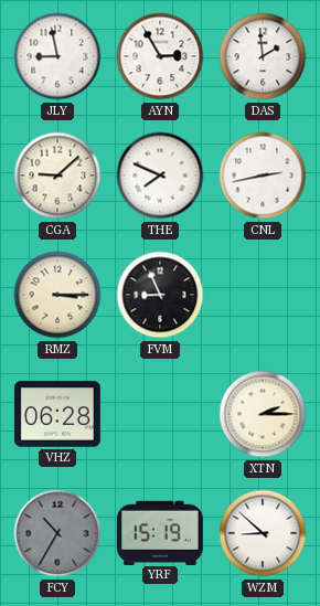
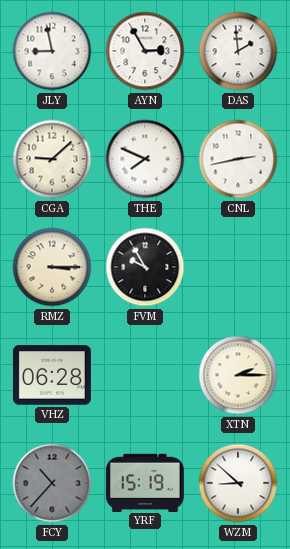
FVM: 8:56 -> 9:55
FCY: 10:35 -> 10:37
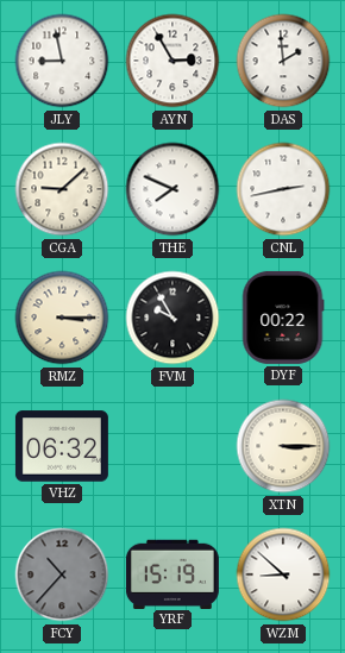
DYF: none -> 00:22
VHZ: 06:28 -> 06:32
XTN: 2:15 -> 3:15
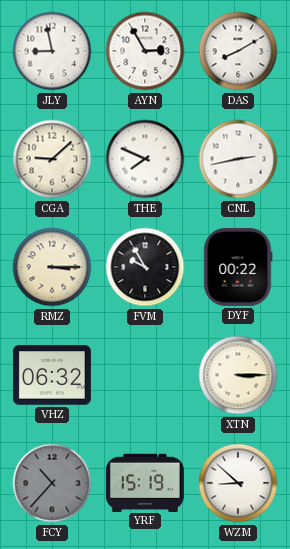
DAS: 1:59 -> 8:10
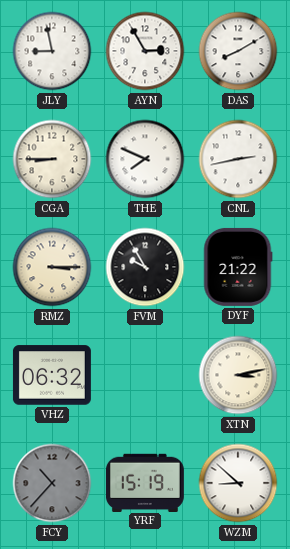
CGA: 9:08 -> 8:45
DYF: 00:22 -> 21:22
XTN: 3:15 -> 3:13
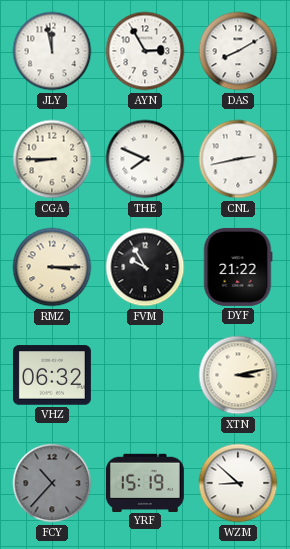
JLY: 8:58 -> 11:58
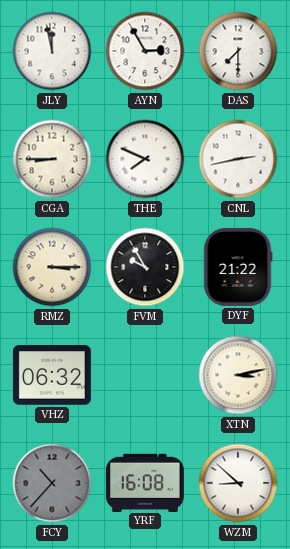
DAS: 8:10 -> 7:30
YRF: 15:19 -> 16:08
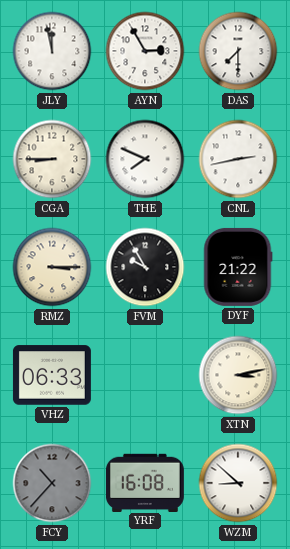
VHZ: 06:32 -> 06:33
